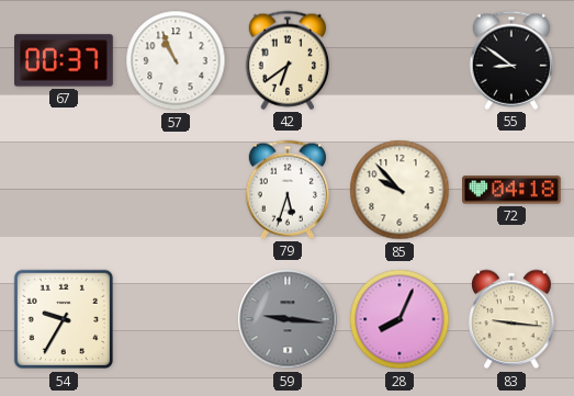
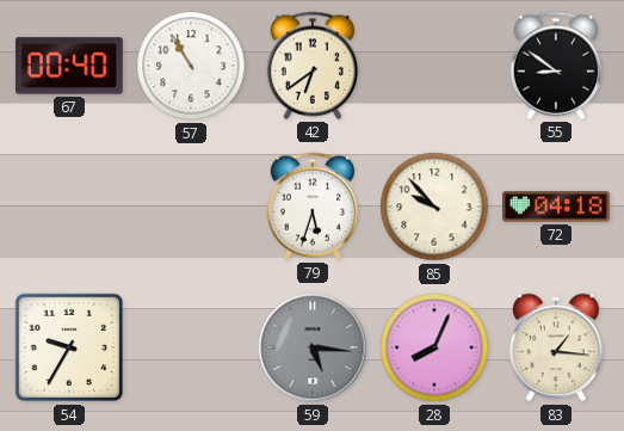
67: 00:37 -> 00:40
57: 10:56 -> 10:55
59: 9:16 -> 5:16
83: 9:16 -> 1:16
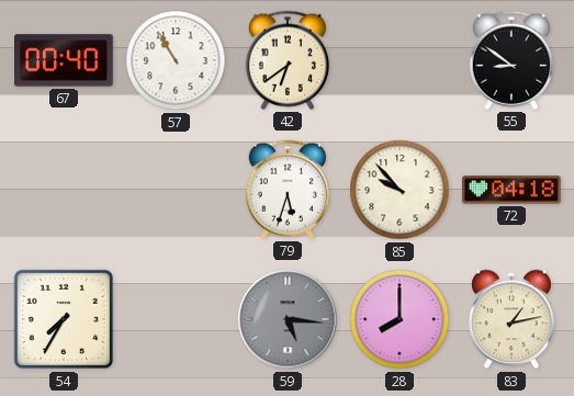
54: 9:35 -> 7:35
28: 8:04 -> 8:00
83: 1:16 -> 1:13
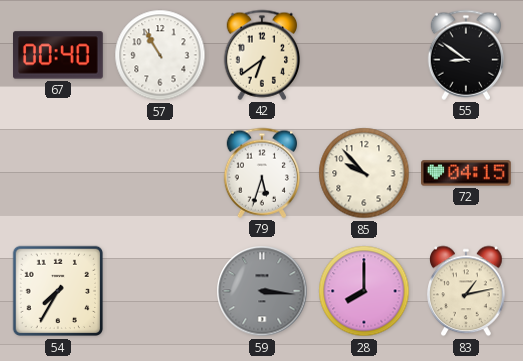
72: 04:18 -> 04:15
59: 5:16 -> 3:16
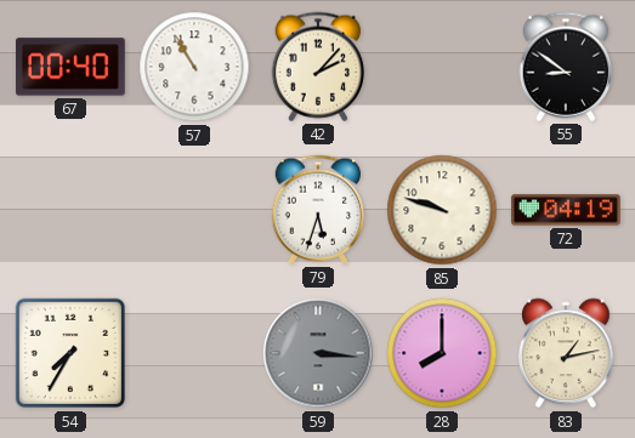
42: 6:39 -> 2:07
85: 9:53 -> 9:48
72: 04:15 -> 04:19
